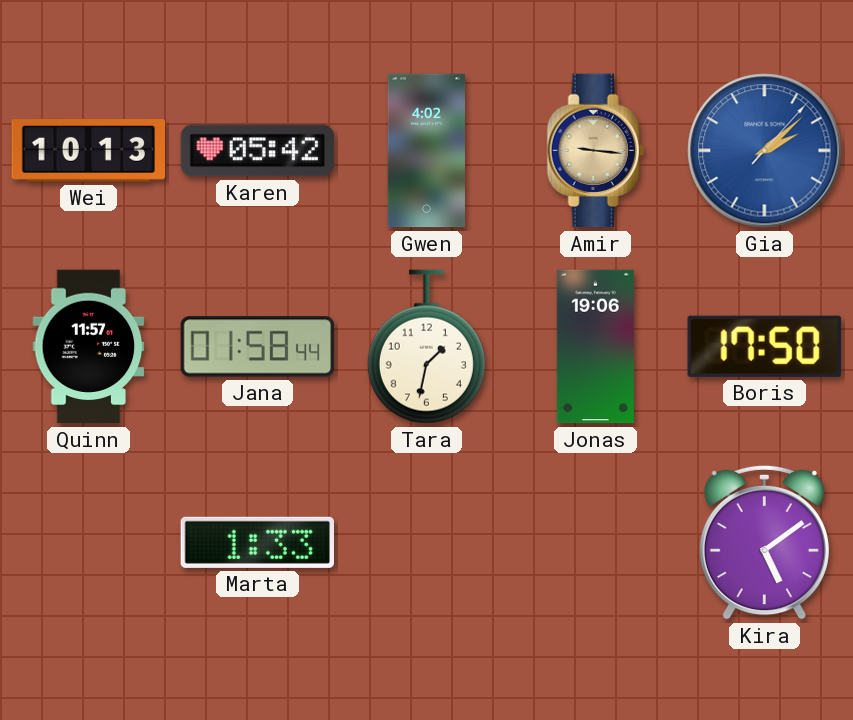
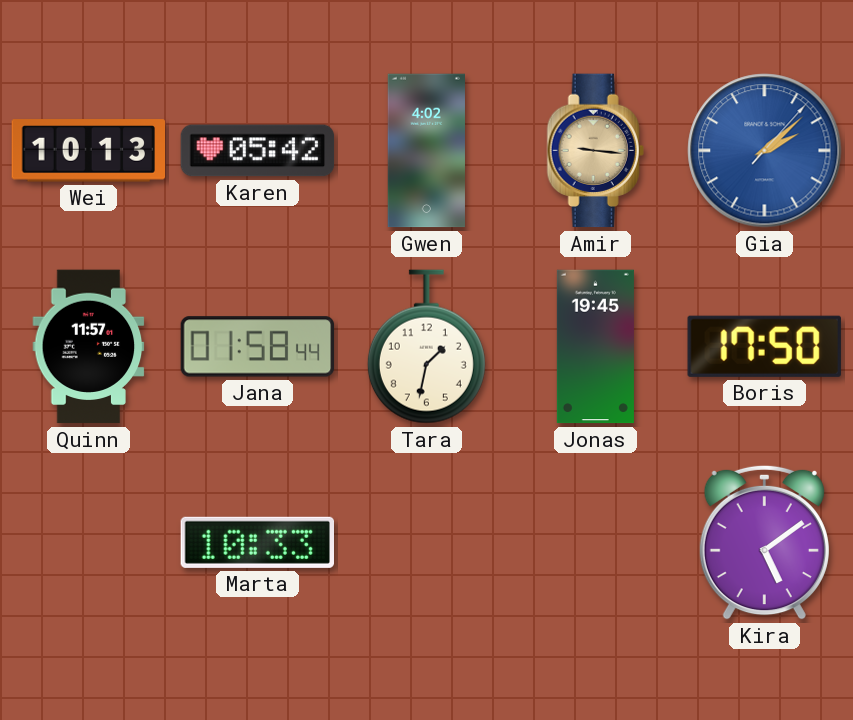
Jonas: 19:06 -> 19:45
Marta: 1:33 -> 10:33
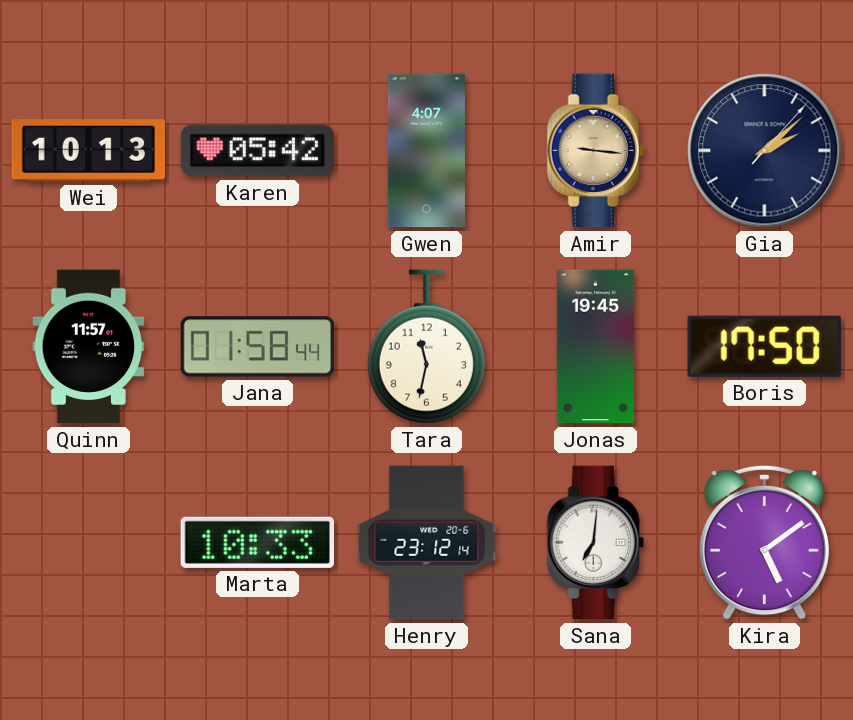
Gwen: 4:02 -> 4:07
Gia dial: blue -> navy
Tara: 1:32 -> 11:32
Henry: none -> 23:12
Sana: none -> 7:01
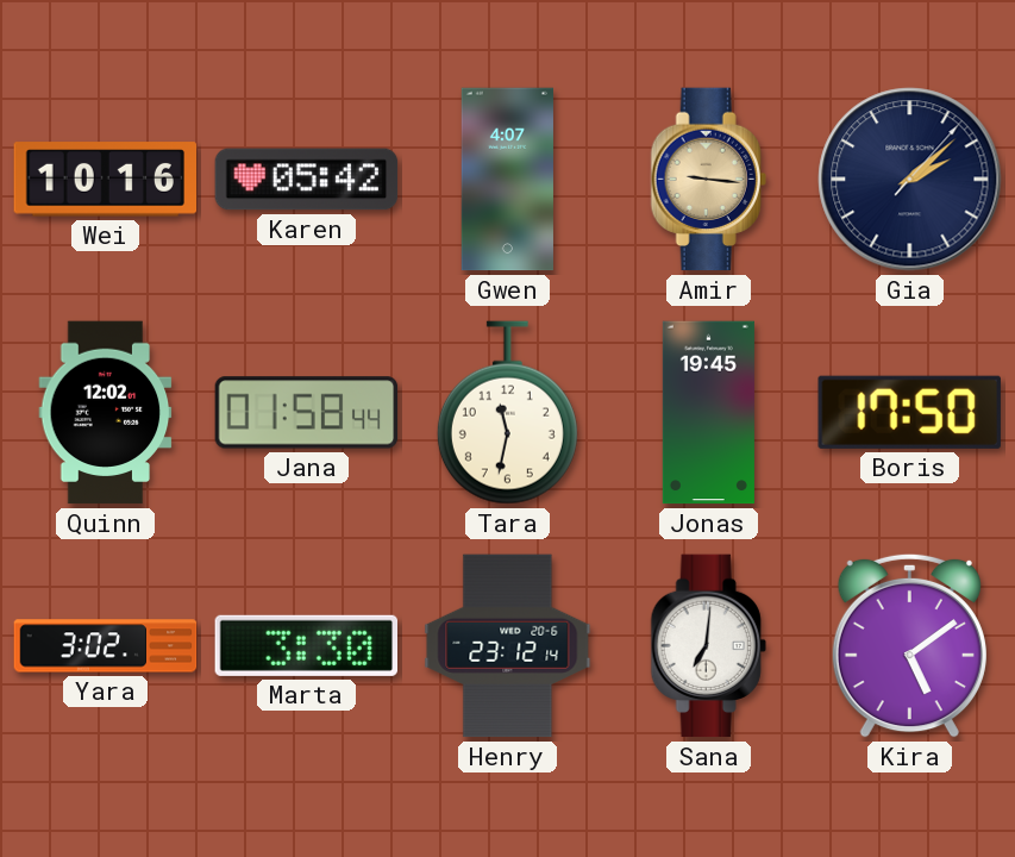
Wei: 10:13 -> 10:16
Quinn: 11:57 -> 12:02
Yara: none -> 3:02
Marta: 10:33 -> 3:30
